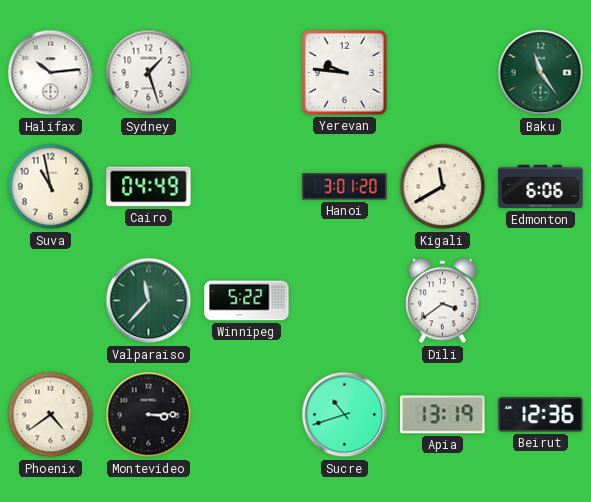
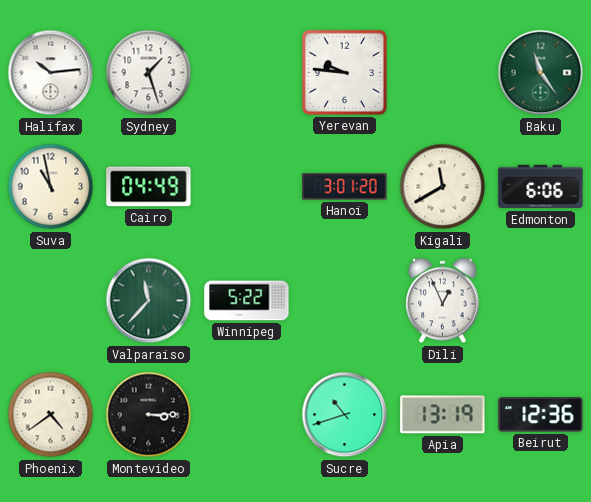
Dili: 3:39 -> 12:56
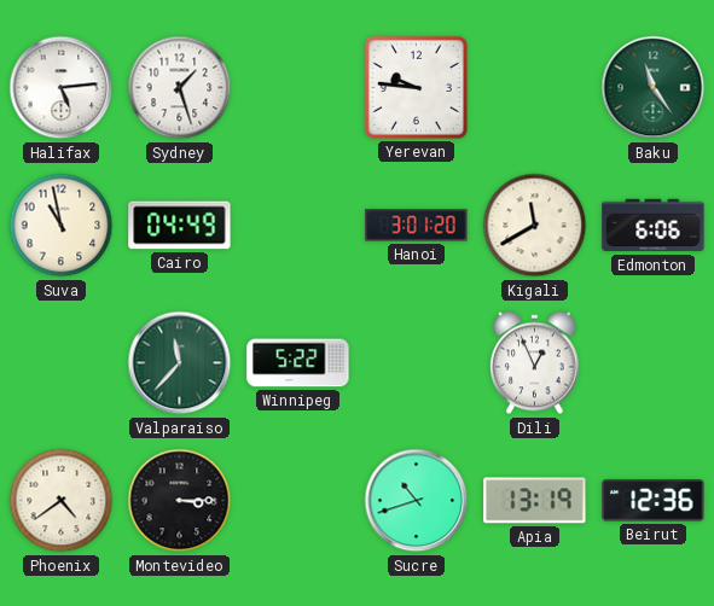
Halifax: 10:14 -> 5:14
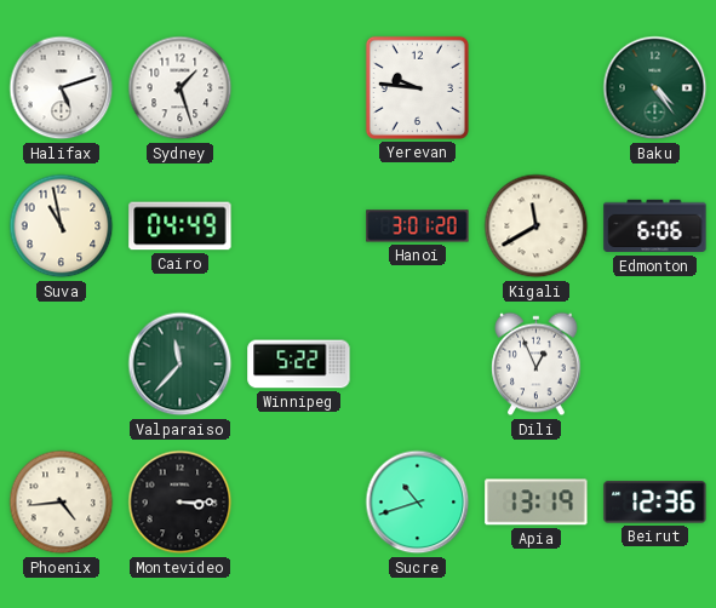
Halifax: 5:14 -> 5:12
Baku: 11:24 -> 4:24
Phoenix: 4:39 -> 4:44
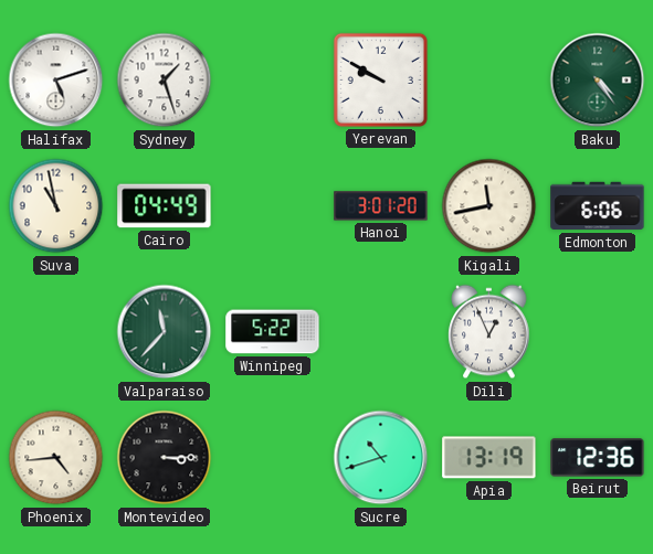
Yerevan: 9:46 -> 9:50
Kigali: 11:40 -> 11:43
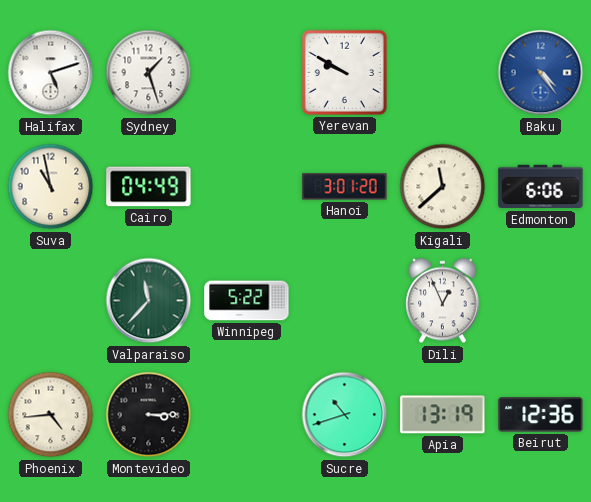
Baku dial: green -> blue
Kigali: 11:43 -> 11:38
